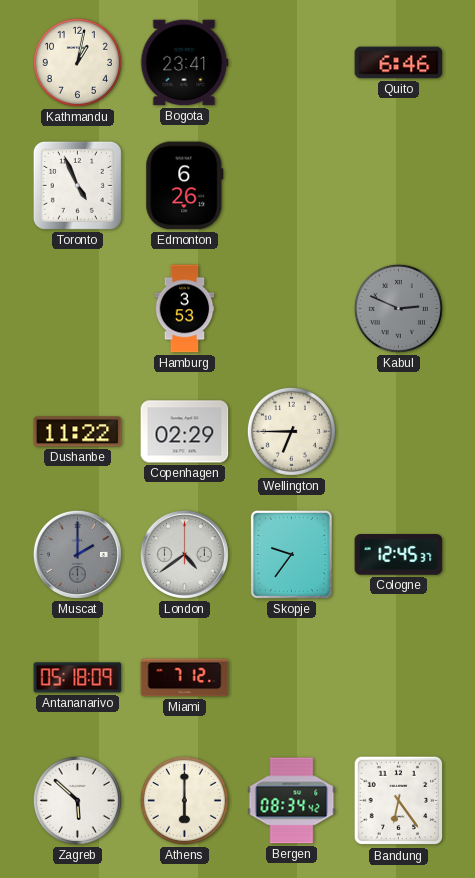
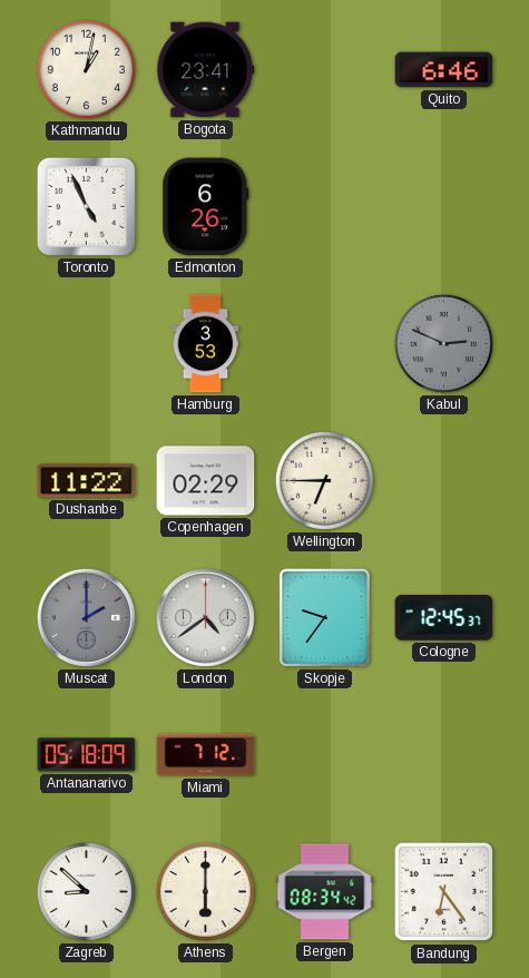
Zagreb: 5:52 -> 8:52
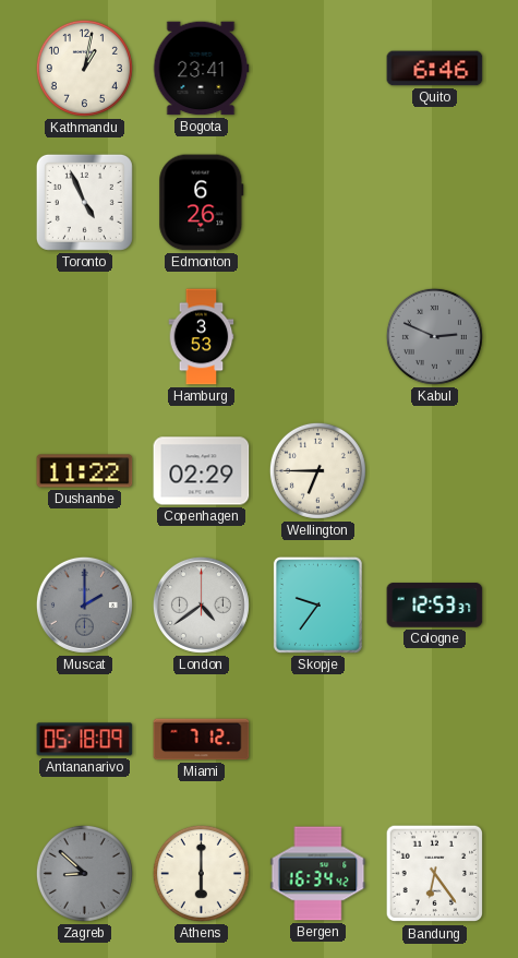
Cologne: 12:45 -> 12:53
Zagreb dial: white -> grey
Bergen: 08:34 -> 16:34
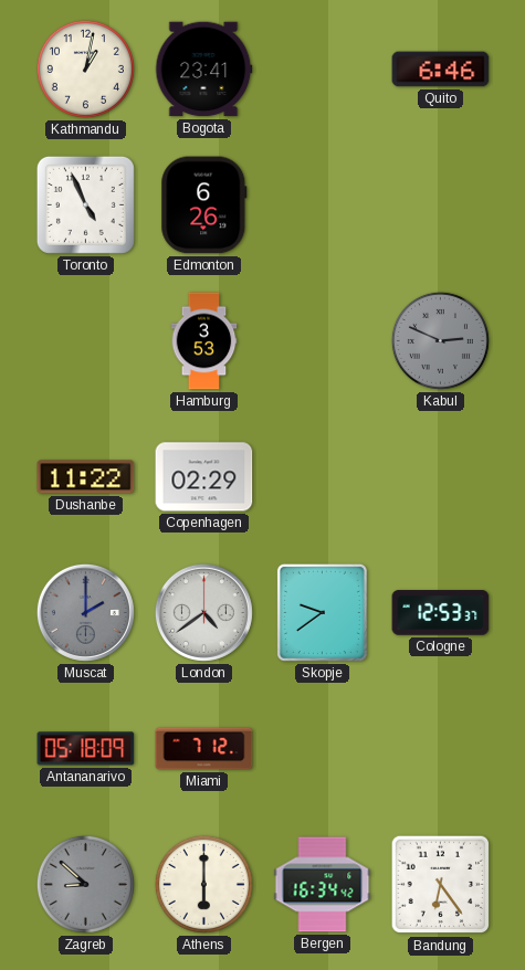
Wellington: 6:45 -> none
Skopje: 9:36 -> 9:39
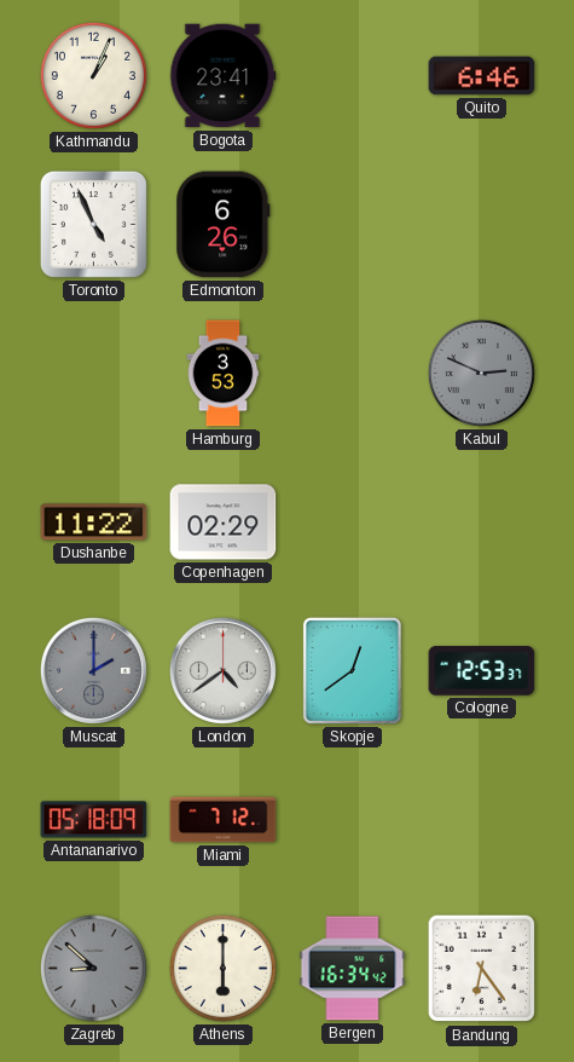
Kathmandu: 1:02 -> 1:04
Skopje: 9:39 -> 12:39
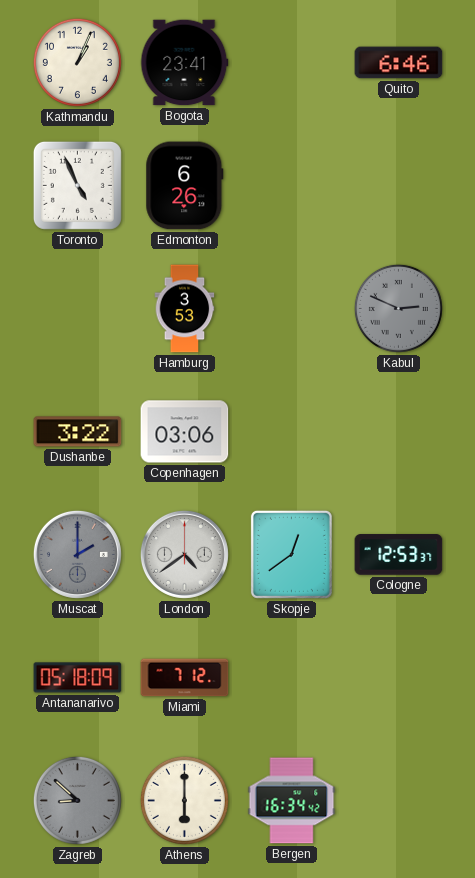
Dushanbe: 11:22 -> 3:22
Copenhagen: 02:29 -> 03:06
Bandung: 6:24 -> none
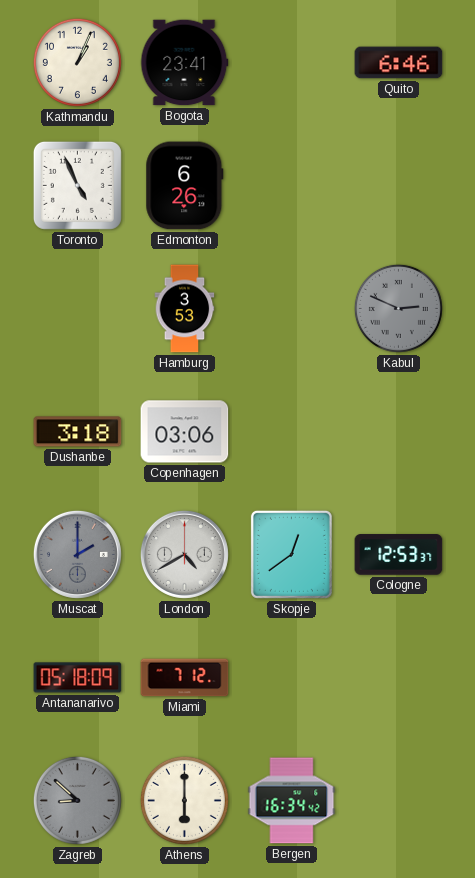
Dushanbe: 3:22 -> 3:18
London: 4:39 -> 4:40
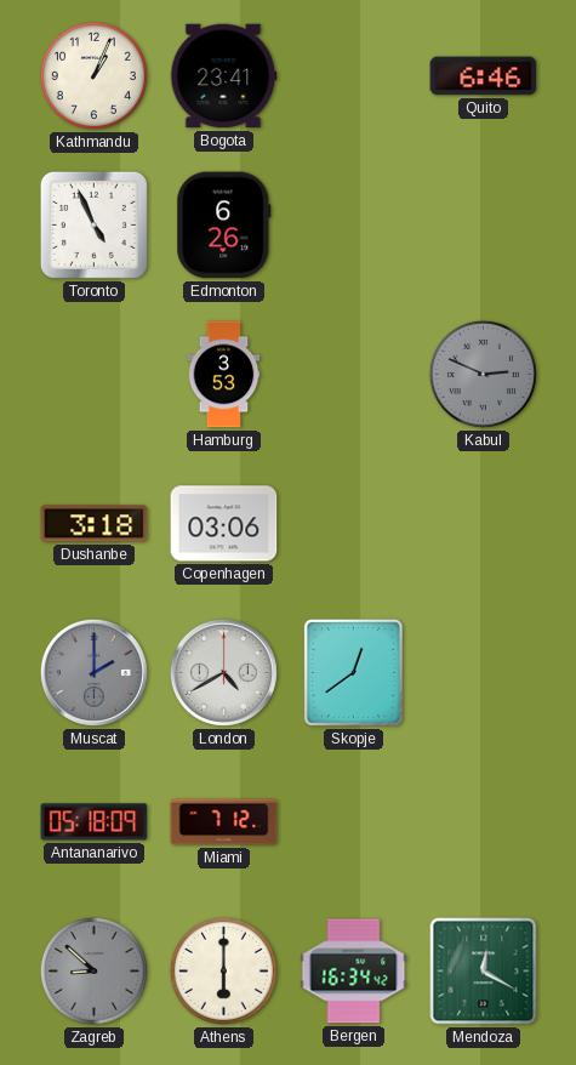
Cologne: 12:53 -> none
Mendoza: none -> 12:20
